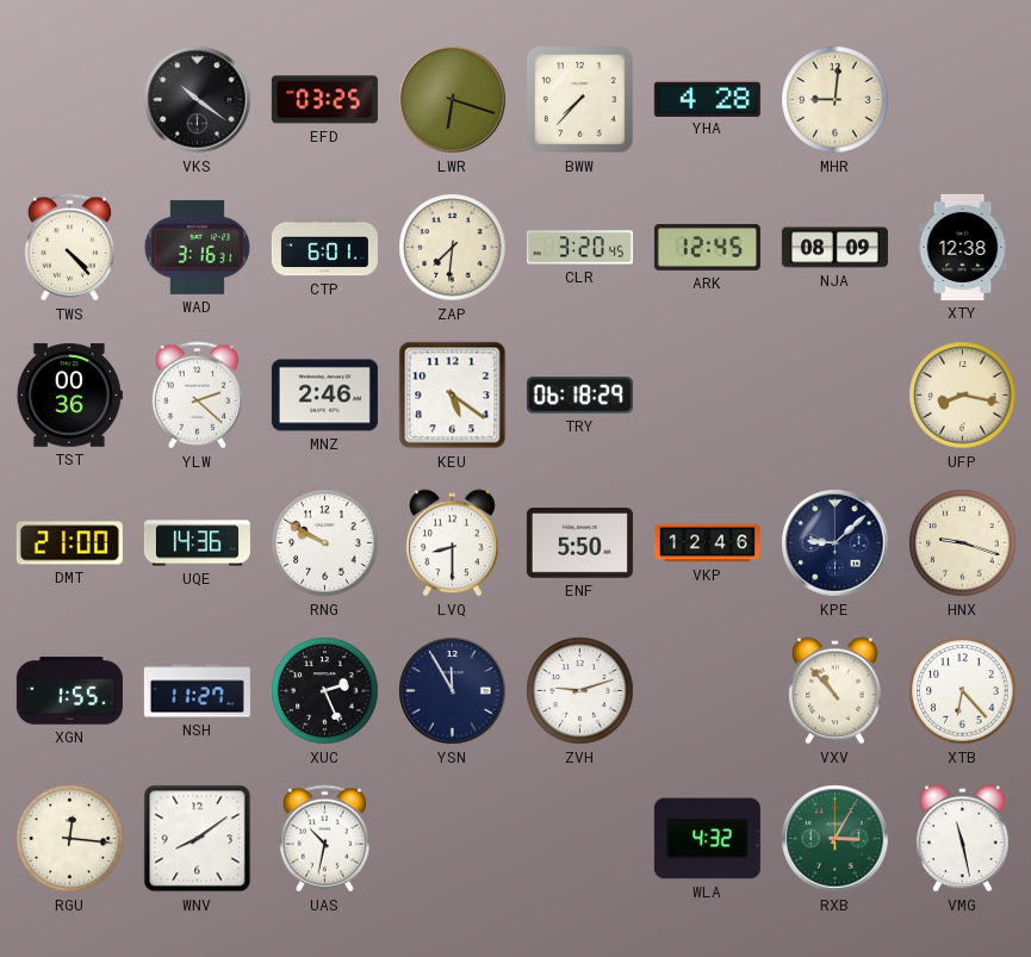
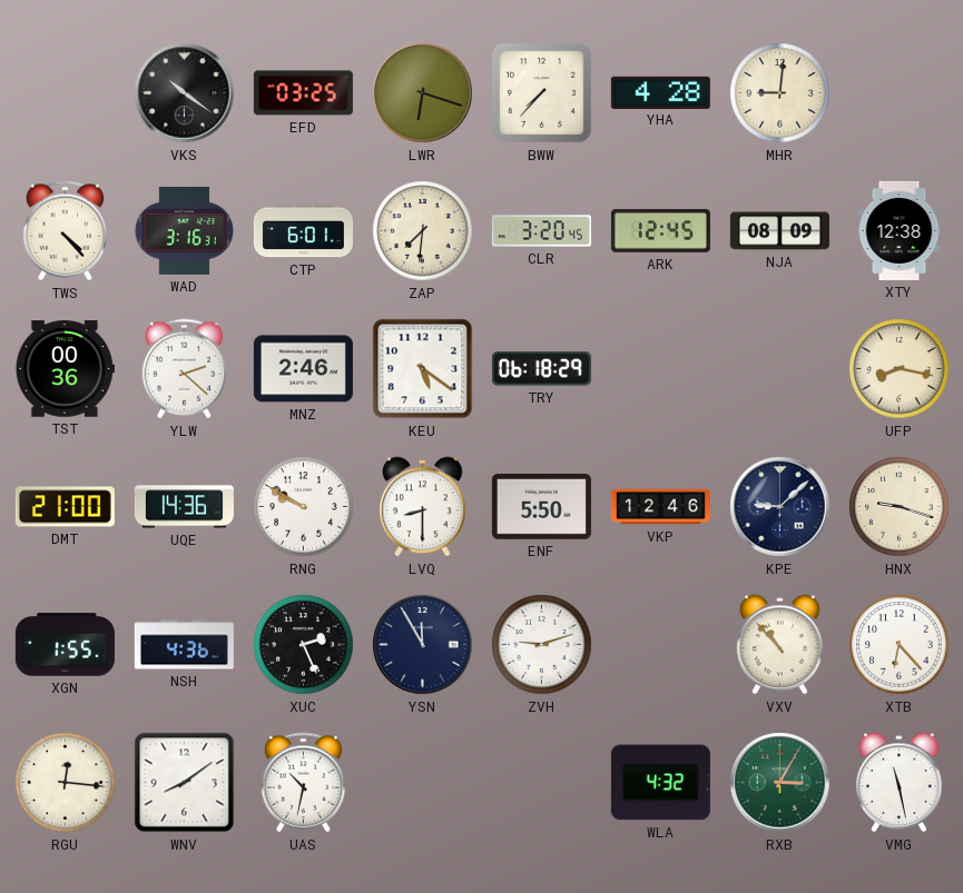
NSH: 11:27 -> 4:36
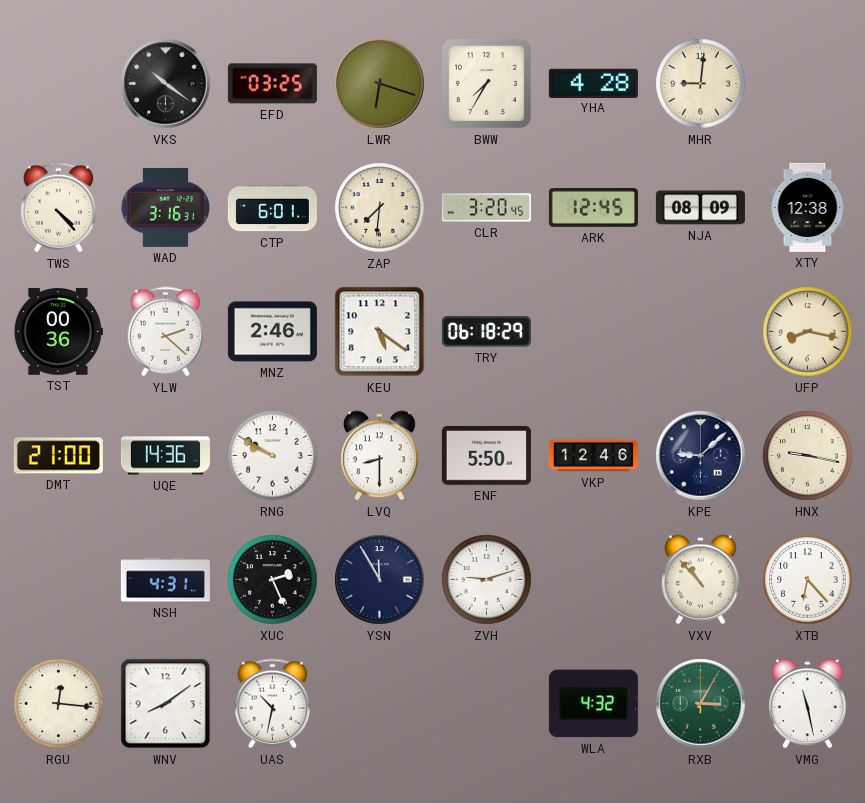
BWW: 7:37 -> 7:35
HNX: 9:18 -> 9:17
XGN: 1:55 -> none
NSH: 4:36 -> 4:31
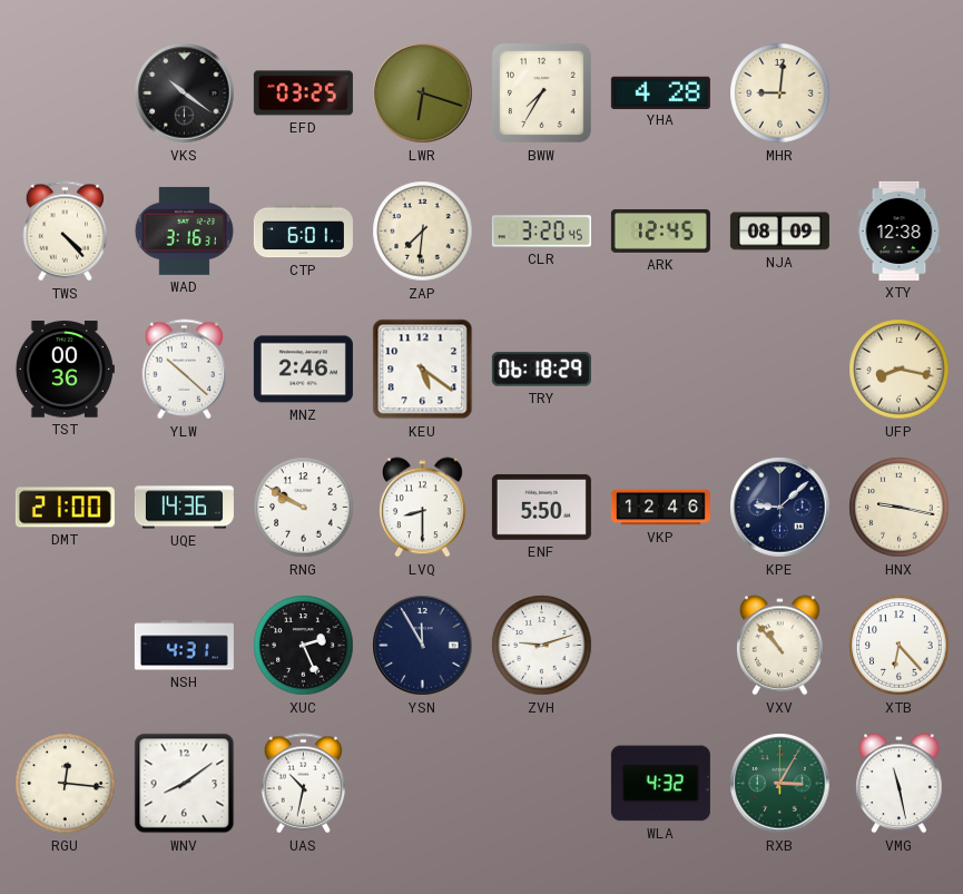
YLW: 2:22 -> 10:22
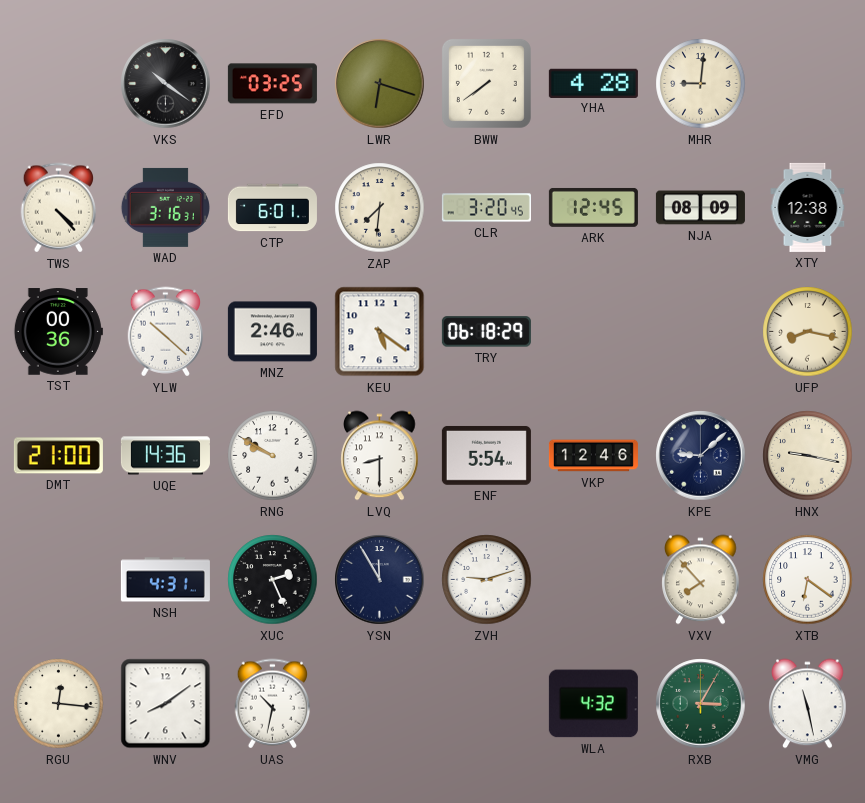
BWW: 7:35 -> 7:39
ENF: 5:50 -> 5:54
VXV: 10:53 -> 7:53
XTB: 6:23 -> 6:21
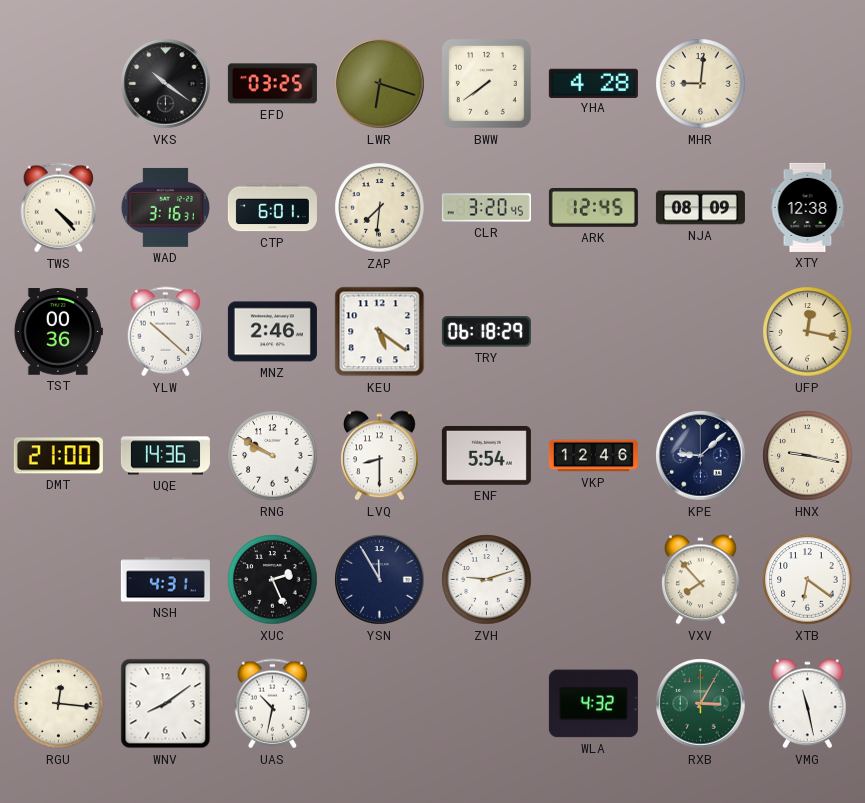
UFP: 8:17 -> 12:17
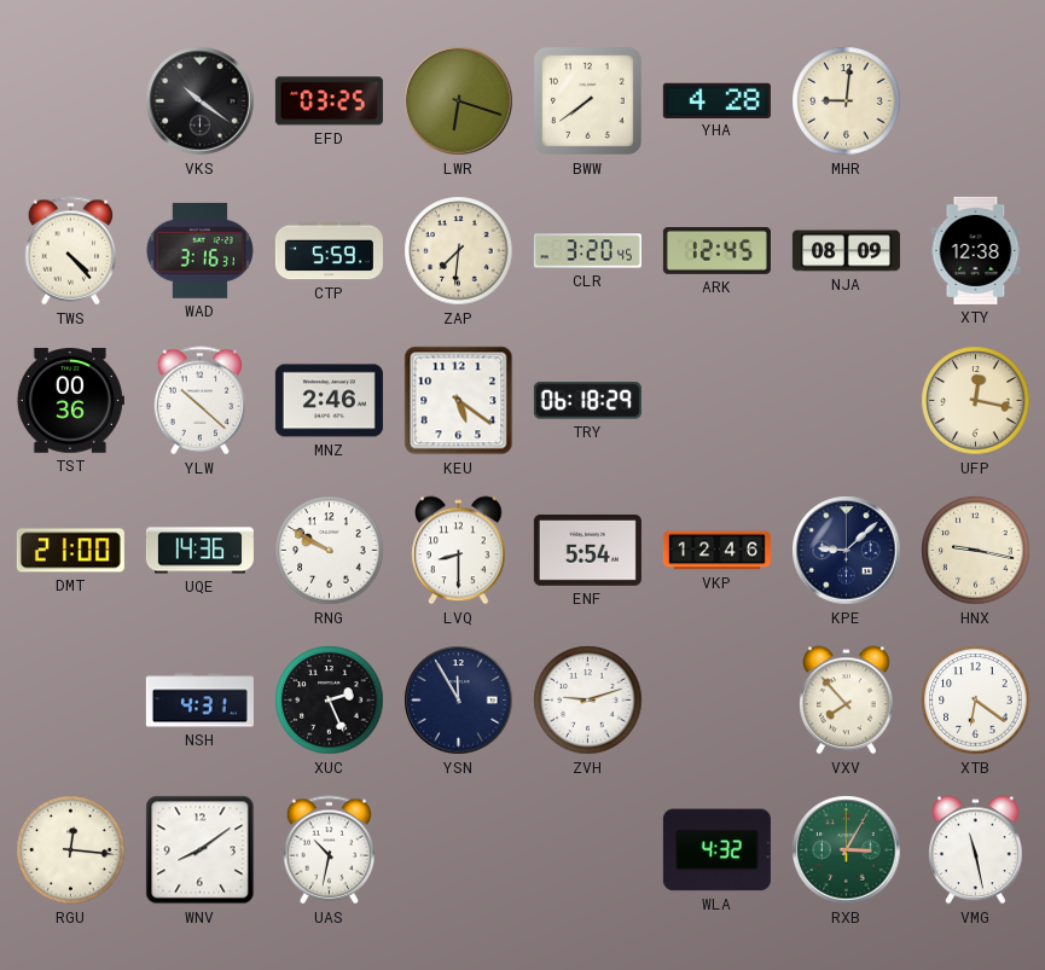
CTP: 6:01 -> 5:59
